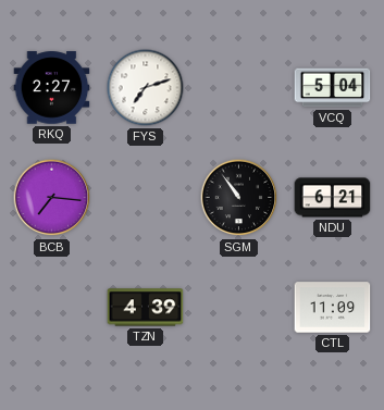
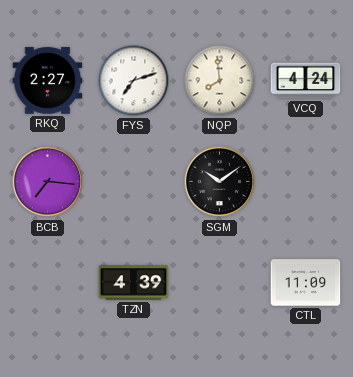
NQP: none -> 7:59
VCQ: 5:04 -> 4:24
SGM: 10:54 -> 10:09
NDU: 6:21 -> none
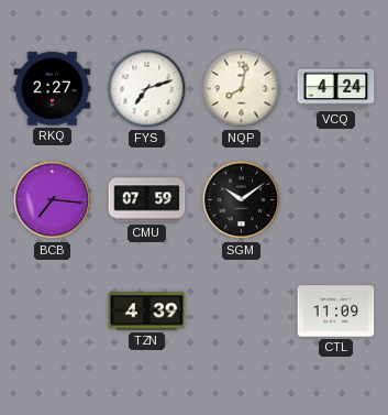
NQP: 7:59 -> 8:02
CMU: none -> 07:59
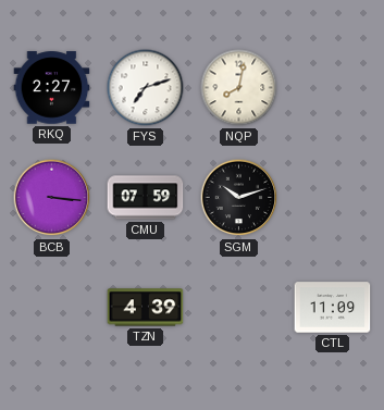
VCQ: 4:24 -> none
BCB: 7:16 -> 3:16
SGM: 10:09 -> 10:12
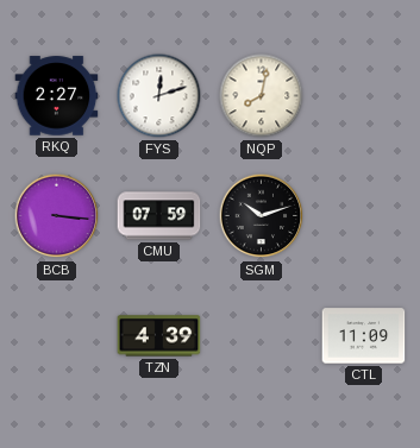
FYS: 7:12 -> 12:12
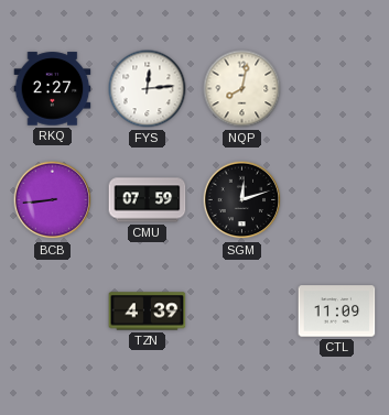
FYS: 12:12 -> 12:14
BCB: 3:16 -> 8:44
SGM: 10:12 -> 12:12
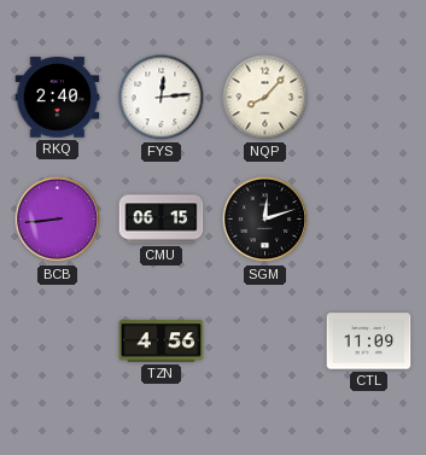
RKQ: 2:27 -> 2:40
NQP: 8:02 -> 8:07
CMU: 07:59 -> 06:15
TZN: 4:39 -> 4:56
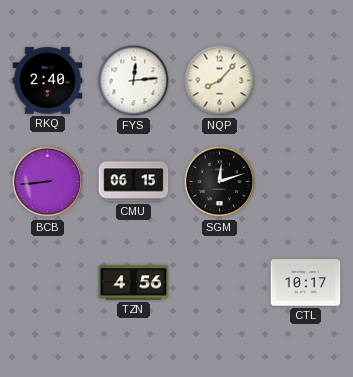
CTL: 11:09 -> 10:17
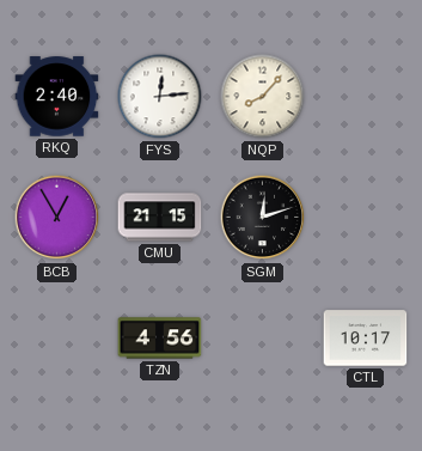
BCB: 8:44 -> 12:55
CMU: 06:15 -> 21:15
